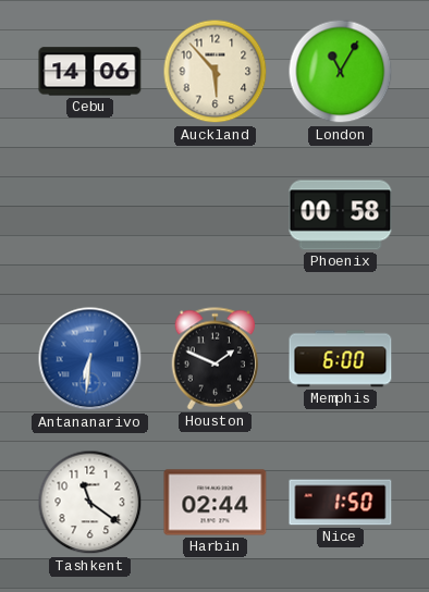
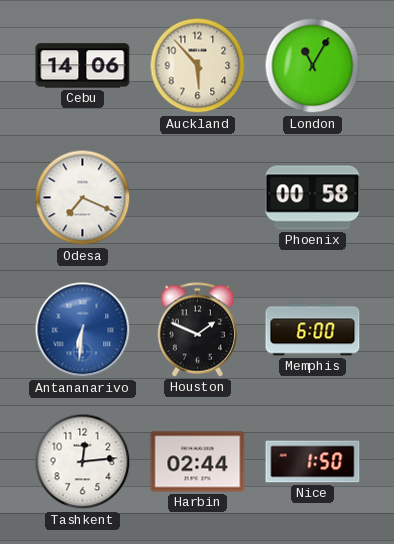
Odesa: none -> 7:19
Tashkent: 11:21 -> 12:14
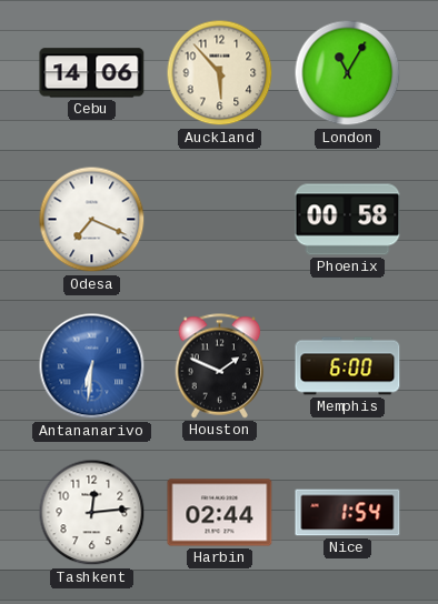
Nice: 1:50 -> 1:54
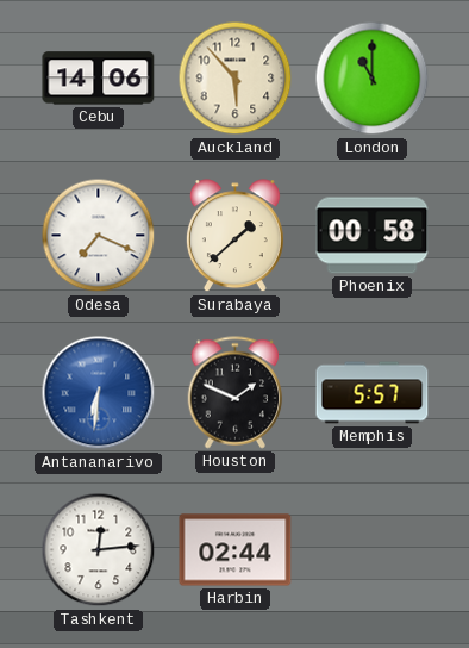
London: 11:05 -> 11:00
Surabaya: none -> 1:38
Memphis: 6:00 -> 5:57
Nice: 1:54 -> none
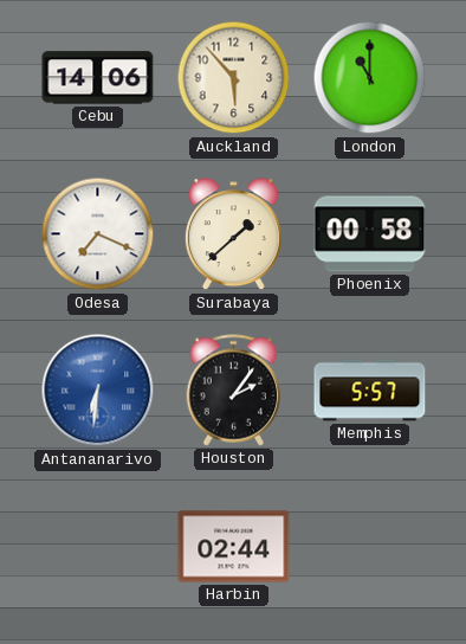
Houston: 1:49 -> 2:06
Tashkent: 12:14 -> none
